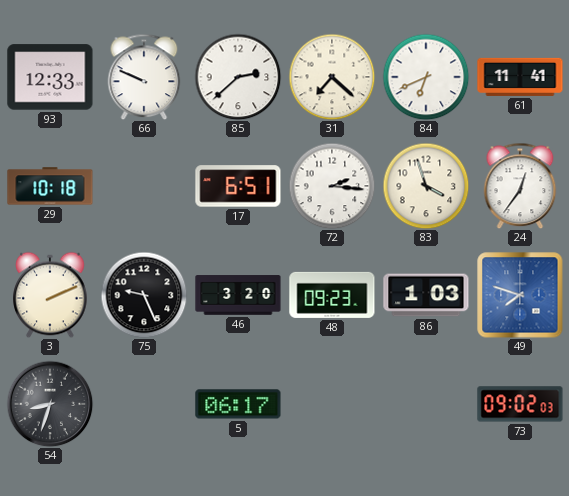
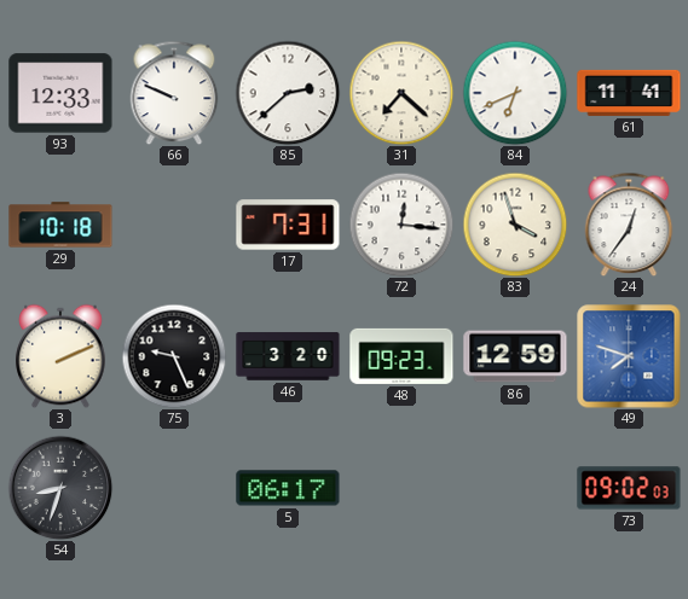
17: 6:51 -> 7:31
72: 2:16 -> 12:16
86: 1:03 -> 12:59
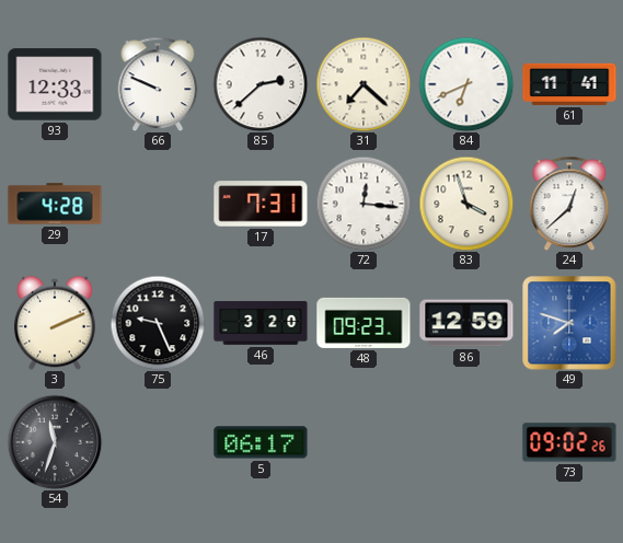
29: 10:18 -> 4:28
24: 12:36 -> 12:38
54: 8:33 -> 11:33
73: 09:02:03 -> 09:02:26
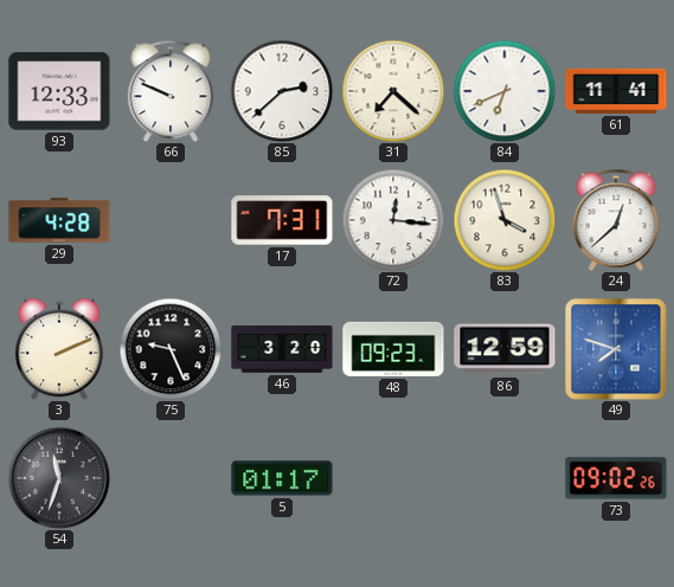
5: 06:17 -> 01:17
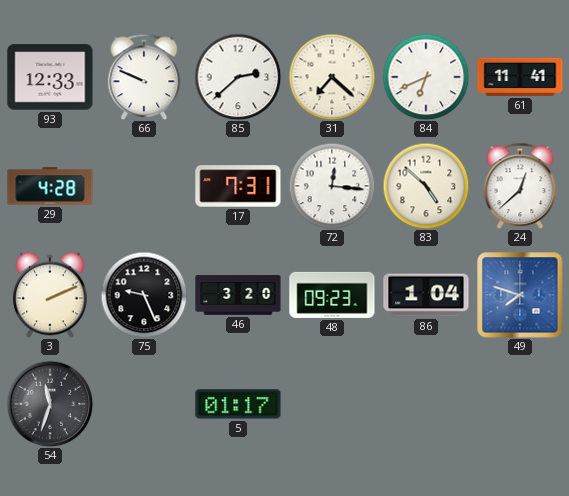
83: 3:57 -> 4:52
86: 12:59 -> 1:04
73: 09:02 -> none
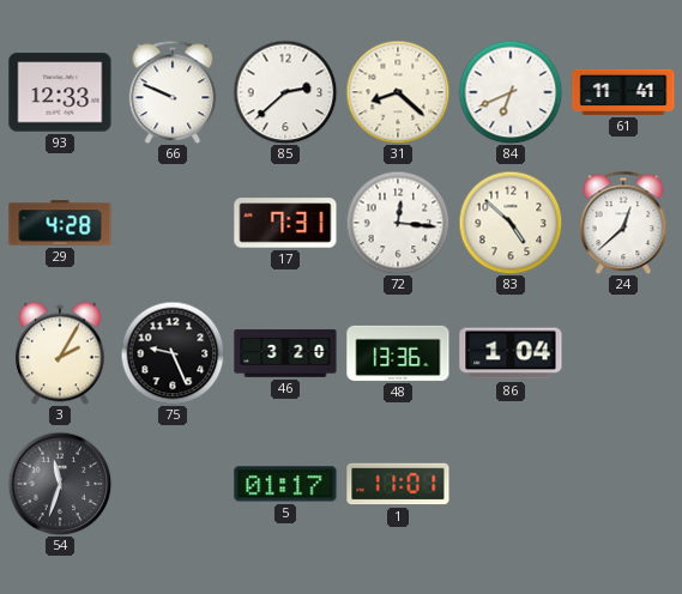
31: 7:22 -> 8:22
3: 2:11 -> 2:05
48: 09:23 -> 13:36
49: 7:48 -> none
1: none -> 11:01
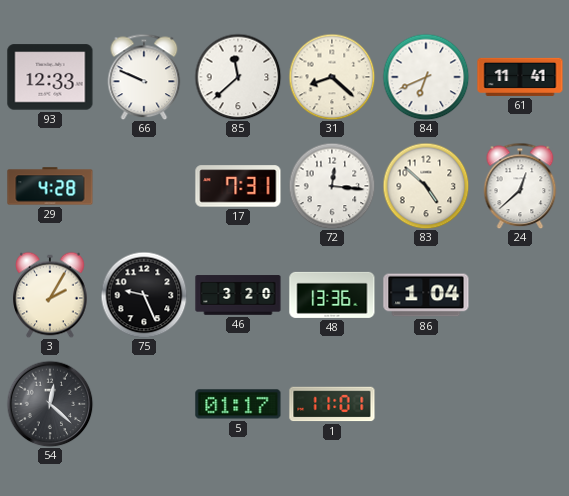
85: 2:38 -> 11:38
54: 11:33 -> 12:22
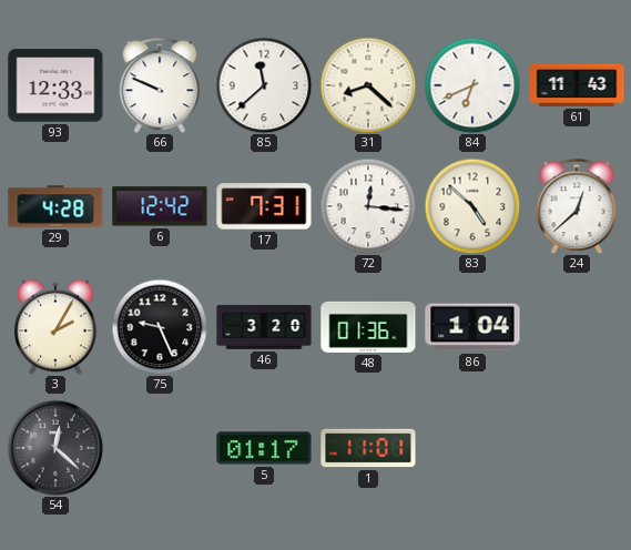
61: 11:41 -> 11:43
6: none -> 12:42
48: 13:36 -> 01:36
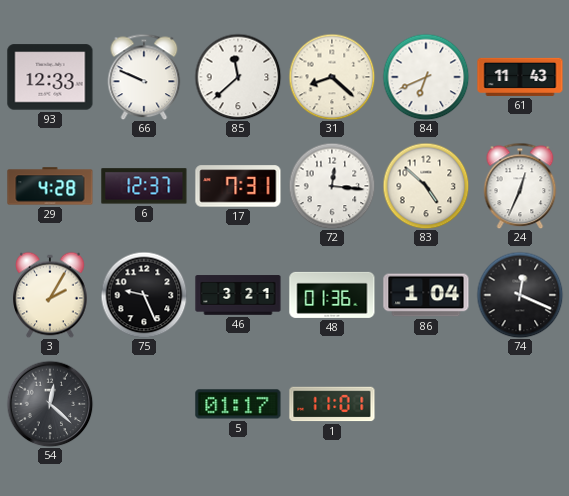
6: 12:42 -> 12:37
24: 12:38 -> 12:34
46: 3:20 -> 3:21
74: none -> 12:19
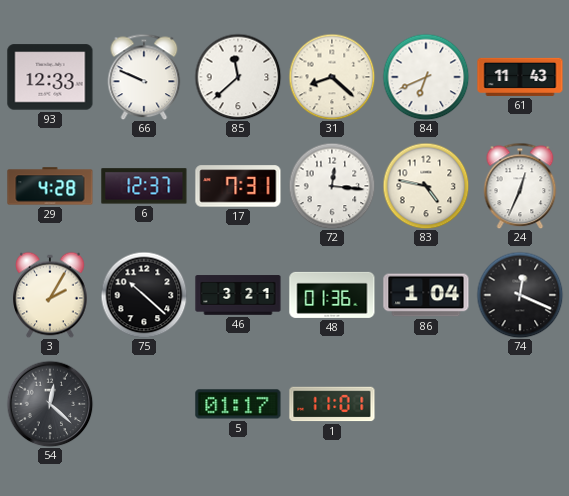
83: 4:52 -> 4:47
75: 9:26 -> 10:22
